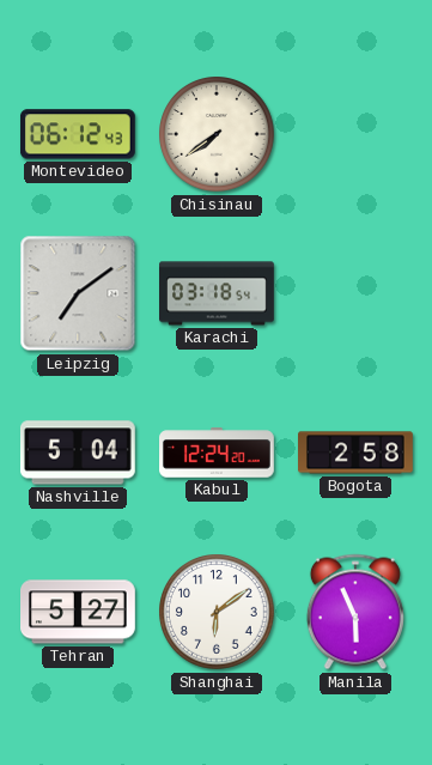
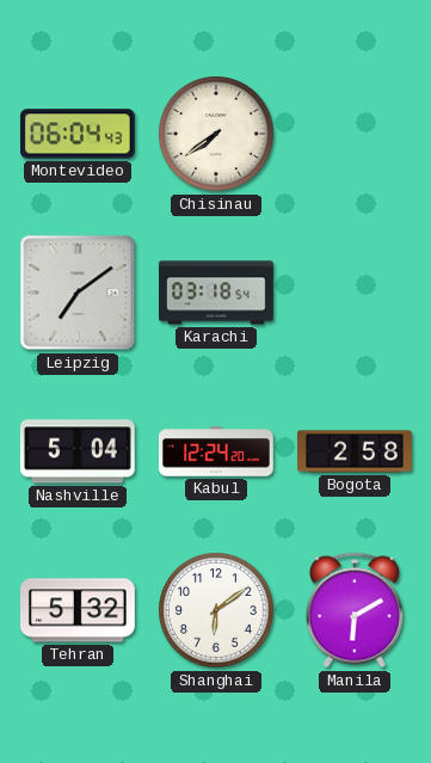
Montevideo: 06:12 -> 06:04
Tehran: 5:27 -> 5:32
Manila: 5:56 -> 6:10
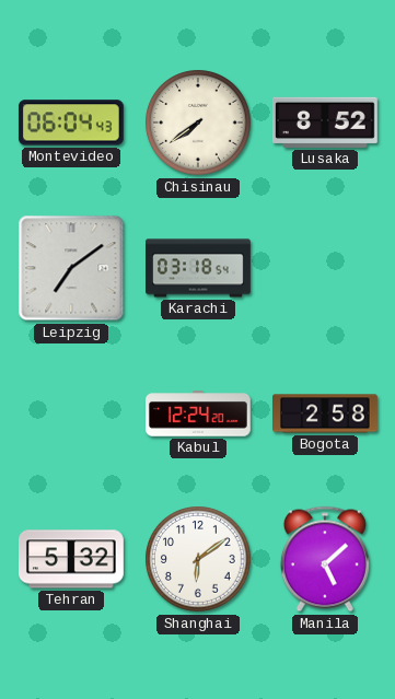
Lusaka: none -> 8:52
Nashville: 5:04 -> none
Manila: 6:10 -> 5:08
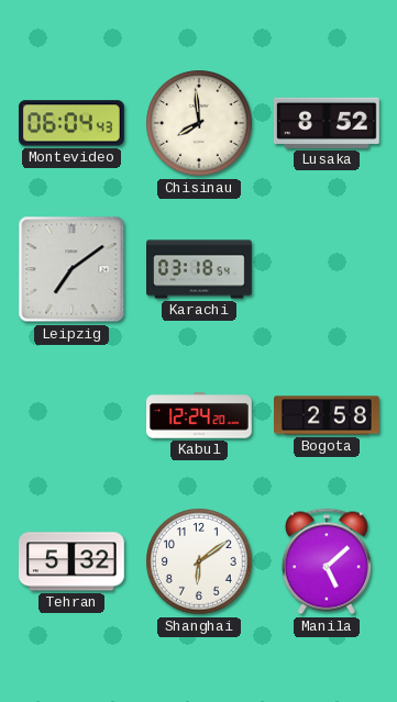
Chisinau: 7:39 -> 7:59
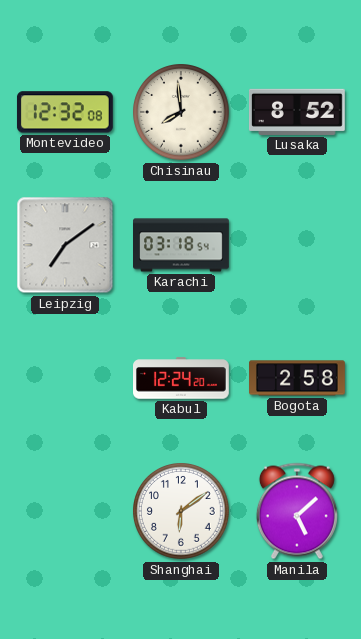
Montevideo: 06:04 -> 12:32
Tehran: 5:32 -> none
